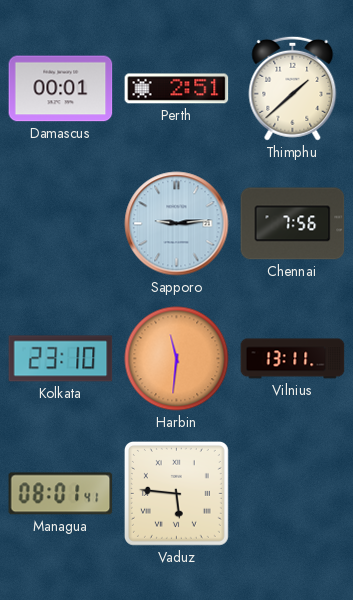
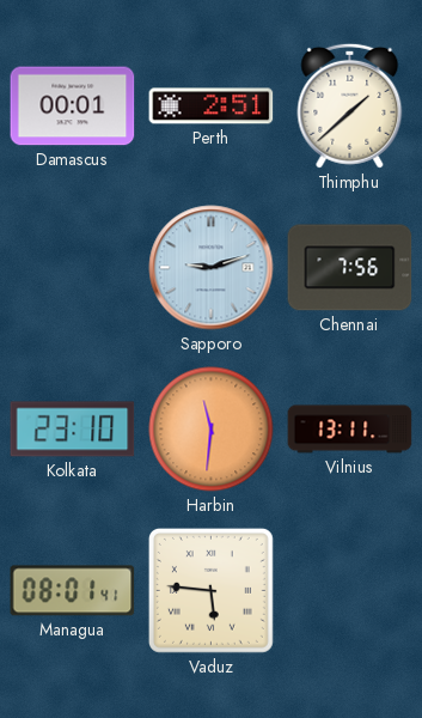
Sapporo: 9:14 -> 9:12
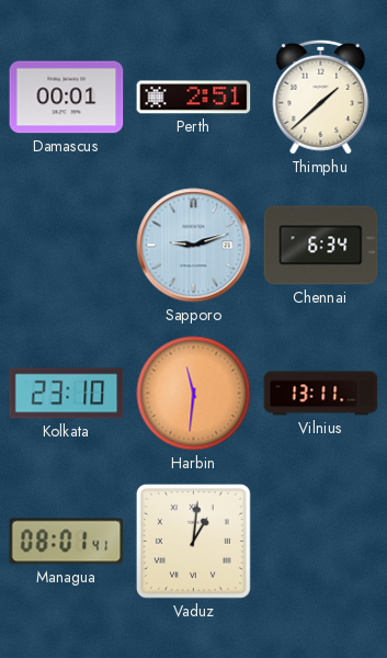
Chennai: 7:56 -> 6:34
Vaduz: 5:46 -> 1:01
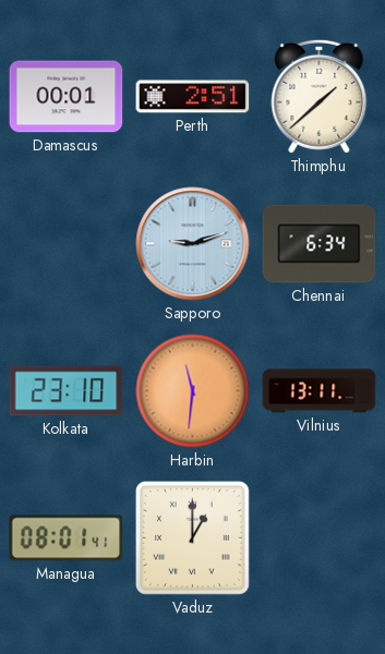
Vaduz: 1:01 -> 1:00
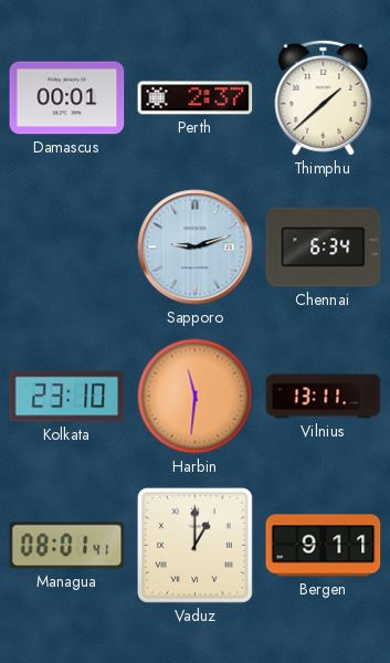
Perth: 2:51 -> 2:37
Bergen: none -> 9:11
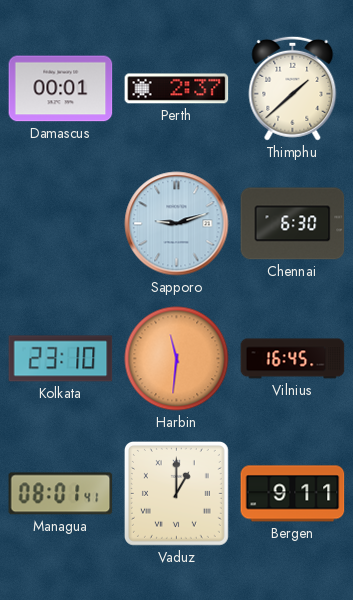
Chennai: 6:34 -> 6:30
Vilnius: 13:11 -> 16:45
